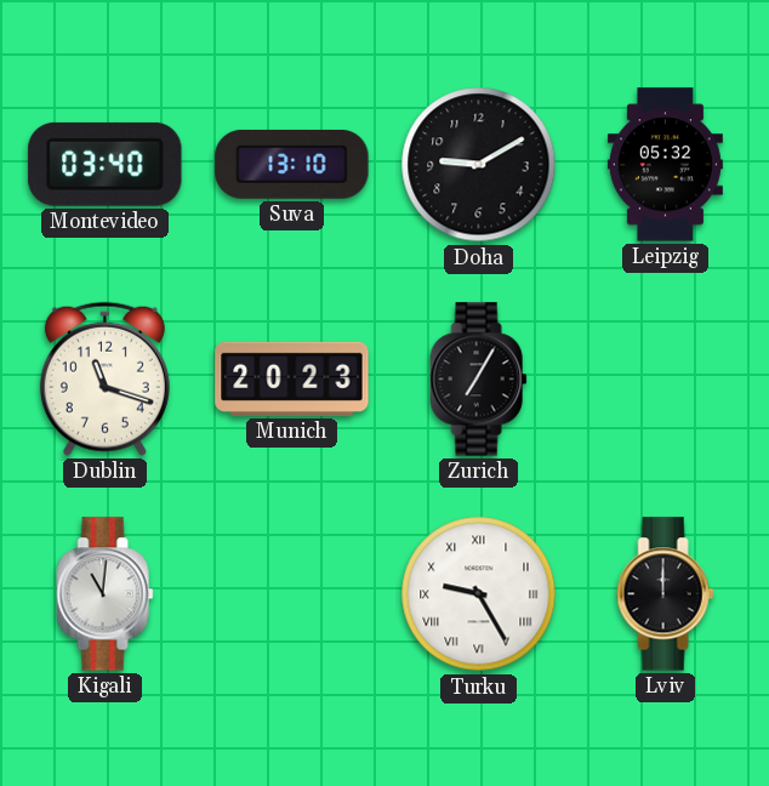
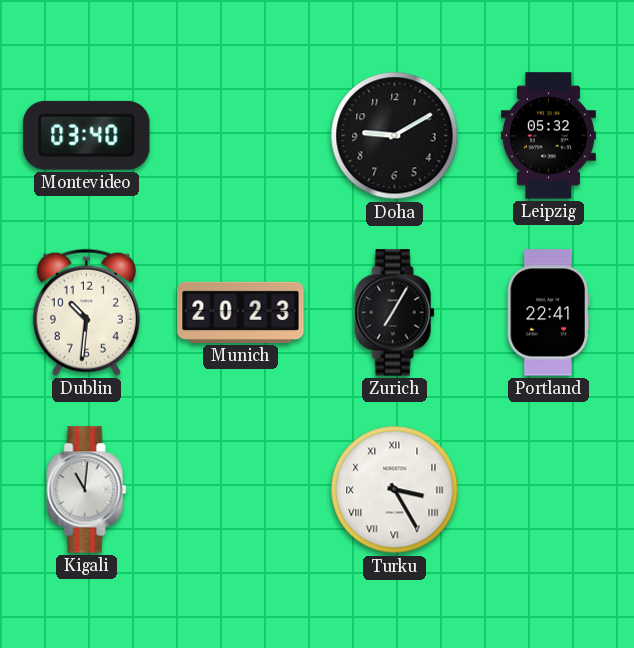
Suva: 13:10 -> none
Dublin: 11:18 -> 10:31
Portland: none -> 22:41
Turku: 9:25 -> 3:25
Lviv: 12:00 -> none
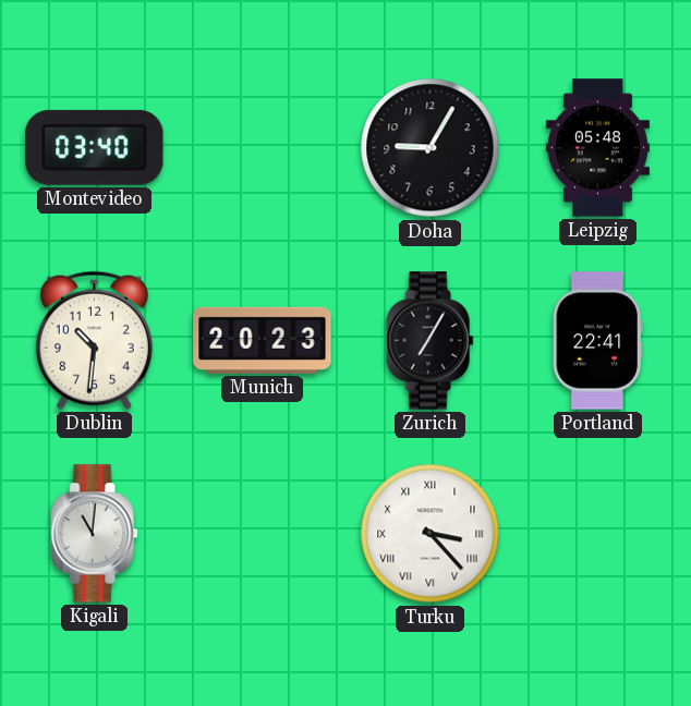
Doha: 9:10 -> 9:05
Leipzig: 05:32 -> 05:48
Turku: 3:25 -> 3:23
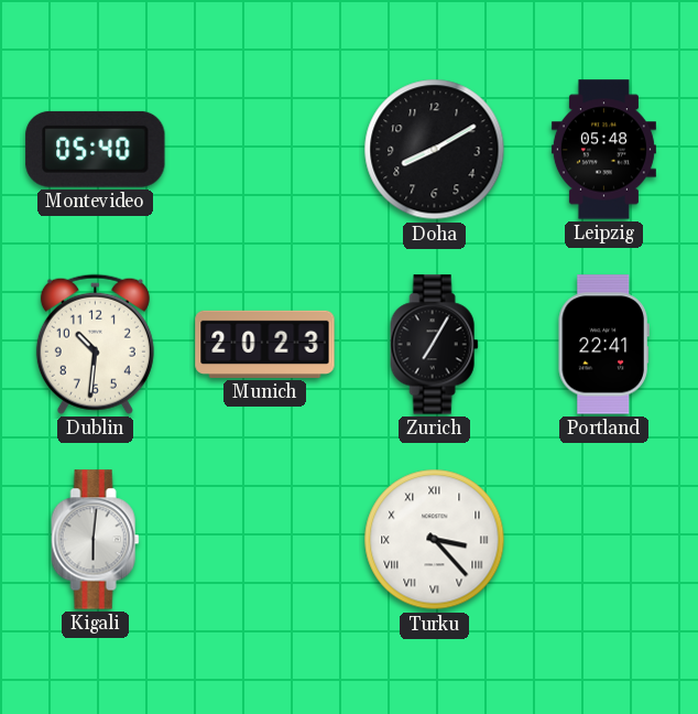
Montevideo: 03:40 -> 05:40
Doha: 9:05 -> 8:10
Kigali: 11:01 -> 6:01
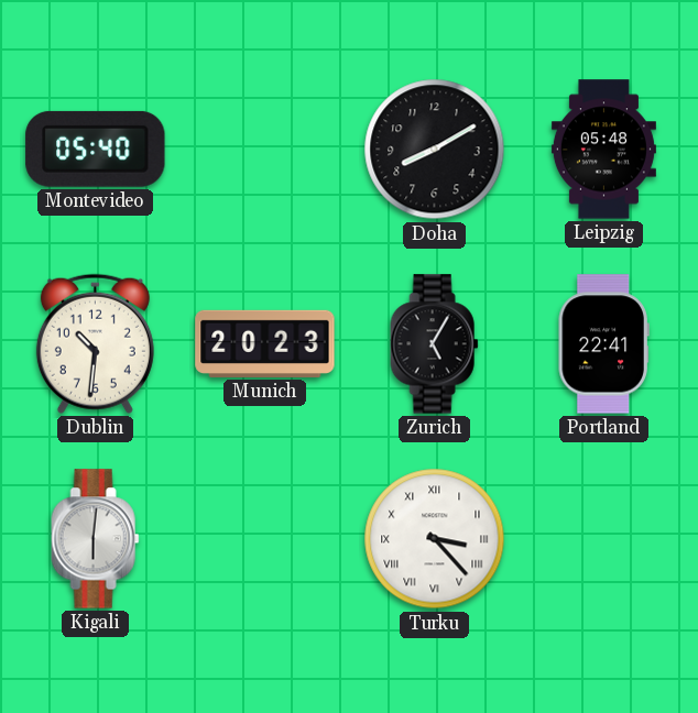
Zurich: 7:05 -> 5:05
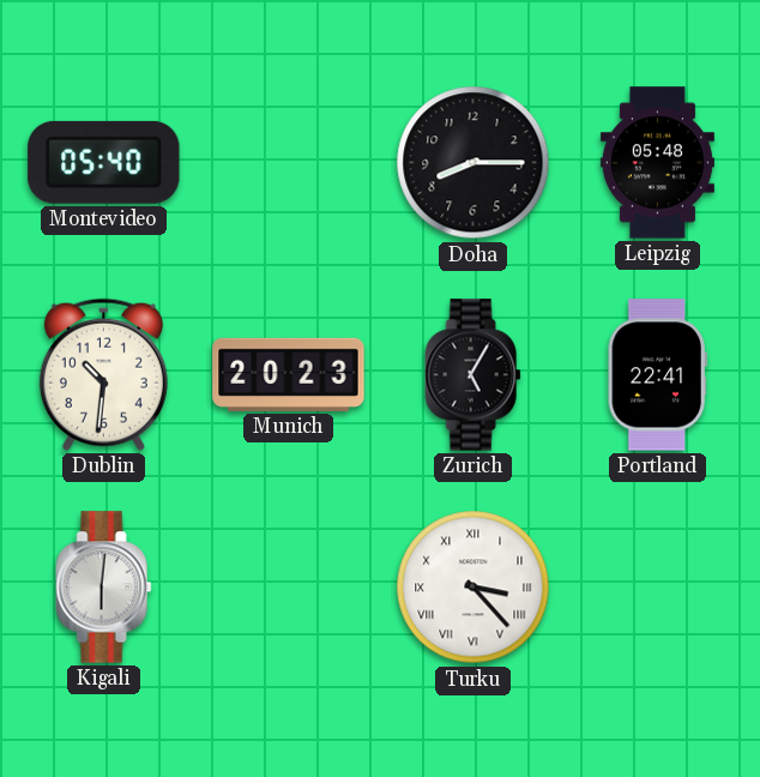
Doha: 8:10 -> 8:15
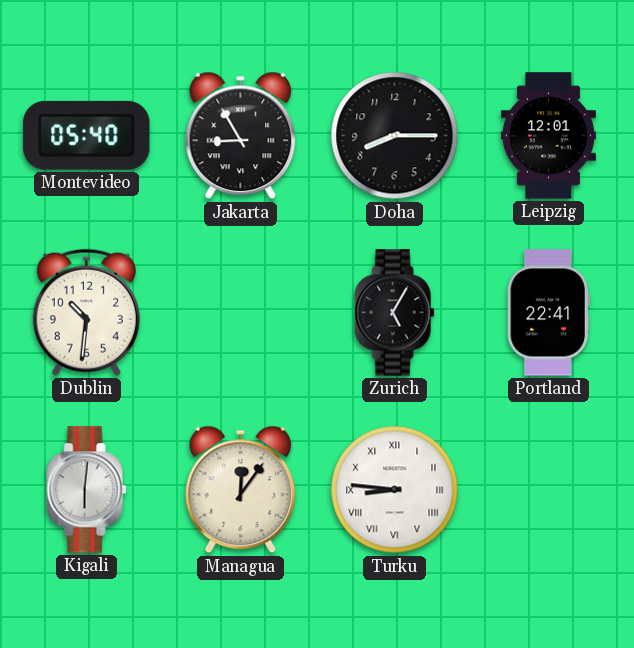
Jakarta: none -> 8:55
Leipzig: 05:48 -> 12:01
Munich: 20:23 -> none
Managua: none -> 12:06
Turku: 3:23 -> 8:46
